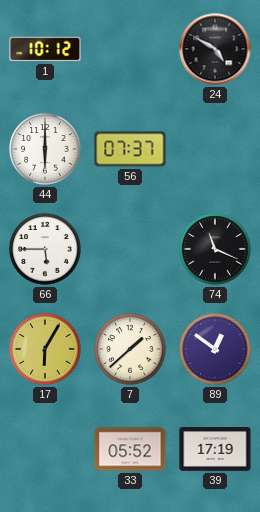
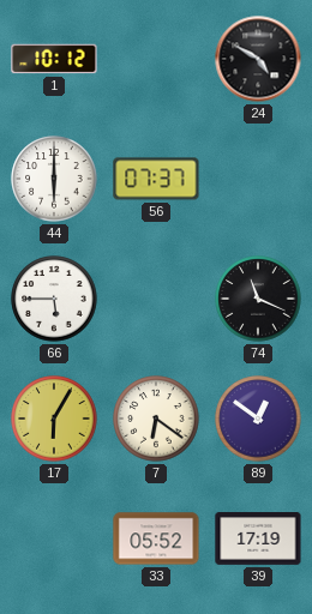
7: 1:38 -> 6:21
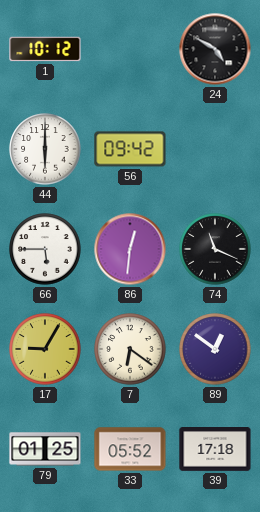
56: 07:37 -> 09:42
86: none -> 12:31
17: 6:05 -> 9:05
79: none -> 01:25
39: 17:19 -> 17:18
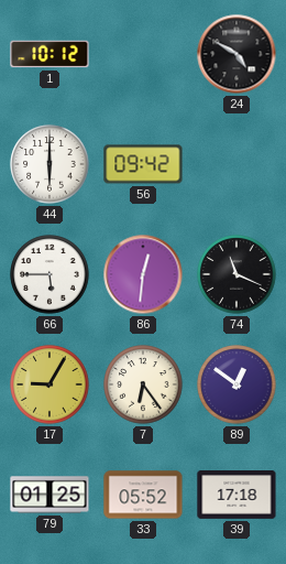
7: 6:21 -> 6:24
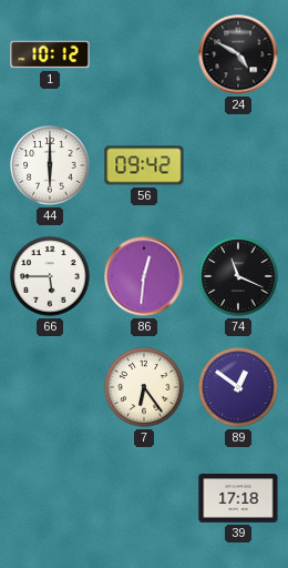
17: 9:05 -> none
79: 01:25 -> none
33: 05:52 -> none
